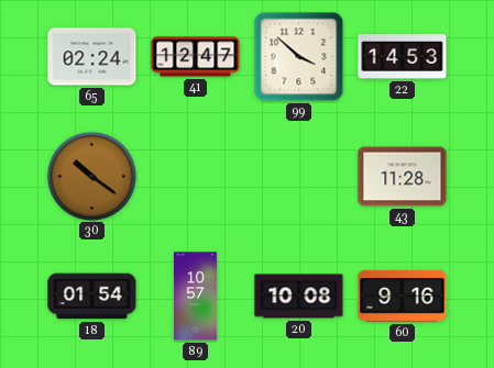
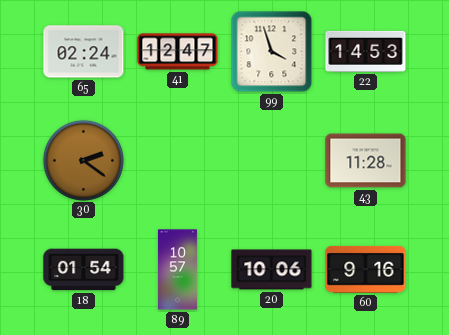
99: 3:52 -> 3:57
30: 10:21 -> 2:21
20: 10:08 -> 10:06
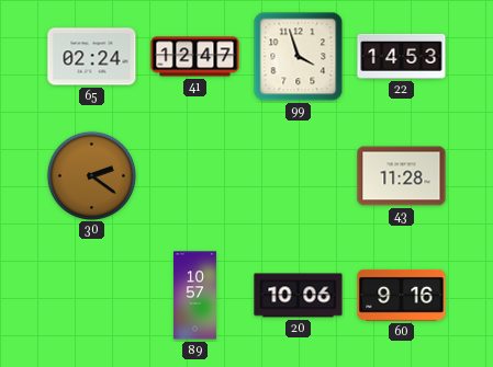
18: 01:54 -> none
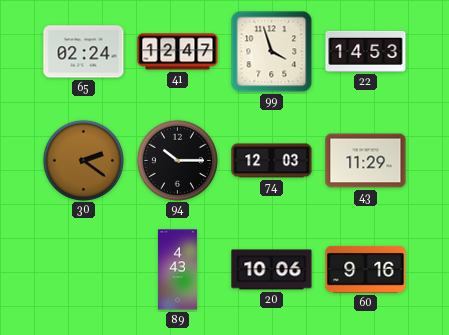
94: none -> 10:15
74: none -> 12:03
43: 11:28 -> 11:29
89: 10:57 -> 4:43
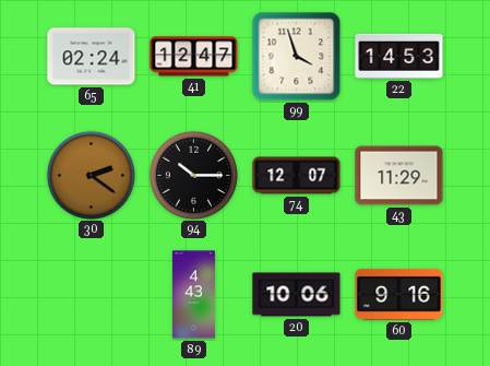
74: 12:03 -> 12:07
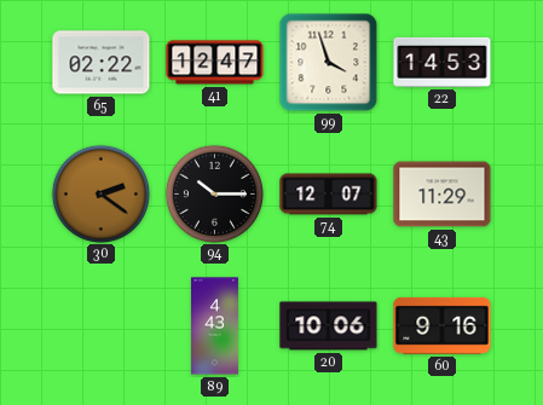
65: 02:24 -> 02:22
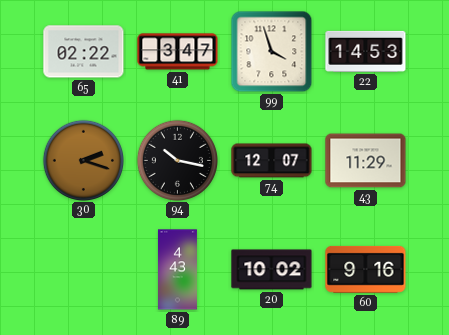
41: 12:47 -> 3:47
30: 2:21 -> 2:18
94: 10:15 -> 10:17
20: 10:06 -> 10:02
